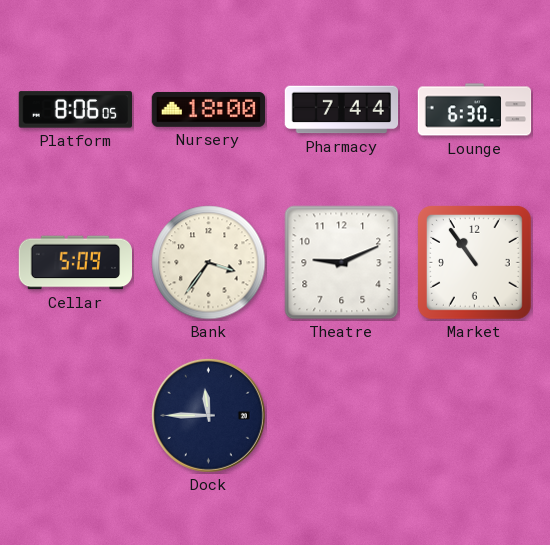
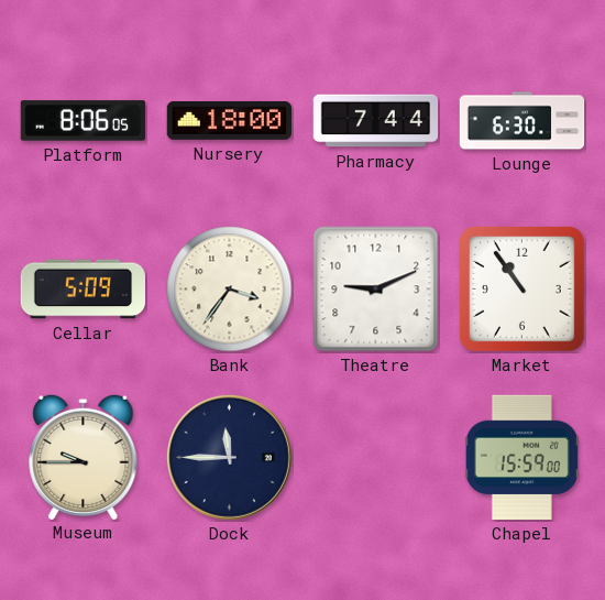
Museum: none -> 9:45
Chapel: none -> 15:59
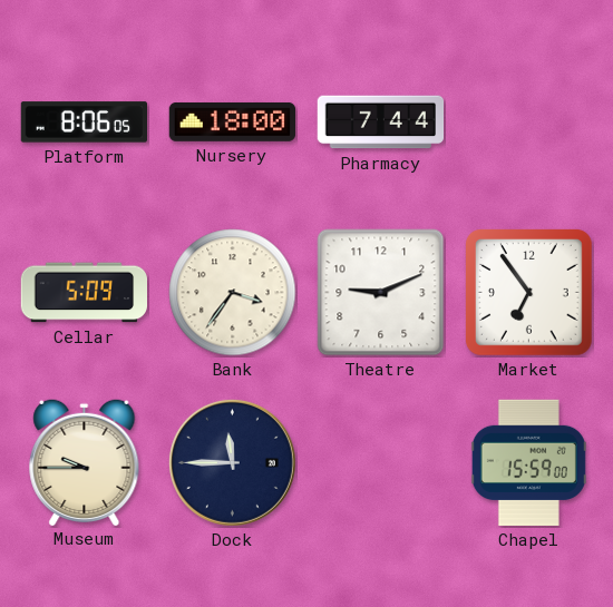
Lounge: 6:30 -> none
Market: 10:54 -> 6:54
